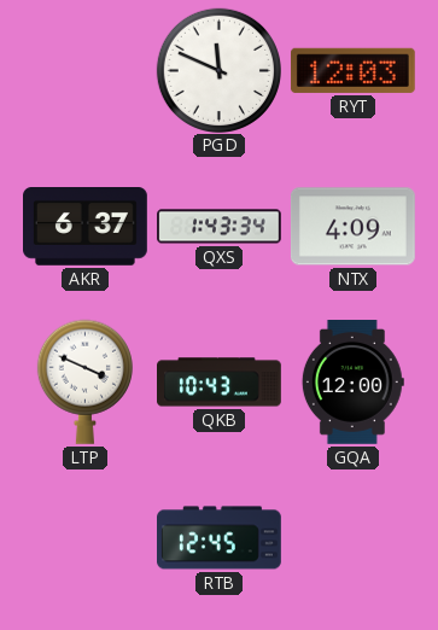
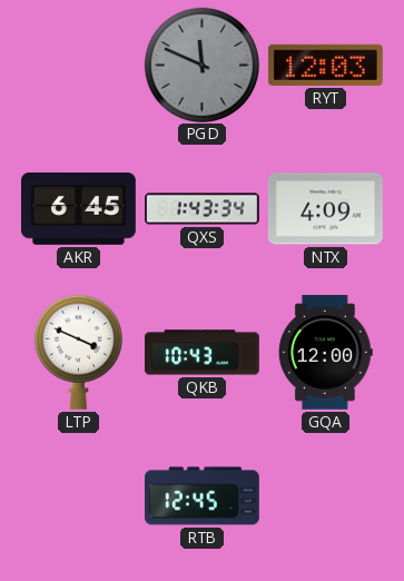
PGD dial: white -> grey
AKR: 6:37 -> 6:45
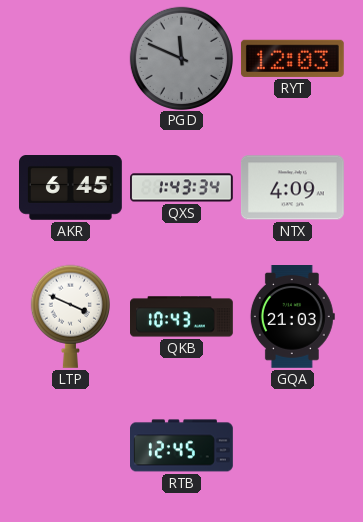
GQA: 12:00 -> 21:03
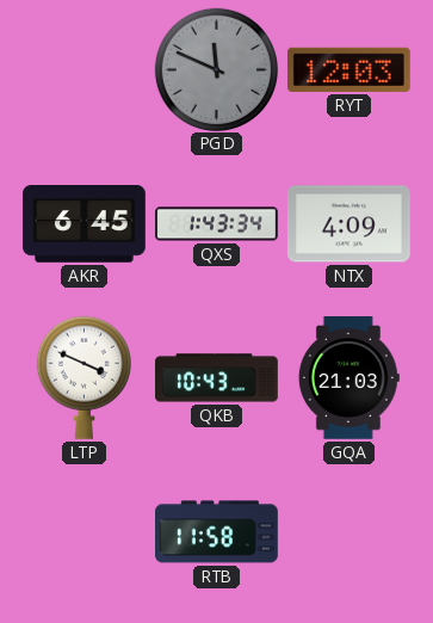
RTB: 12:45 -> 11:58
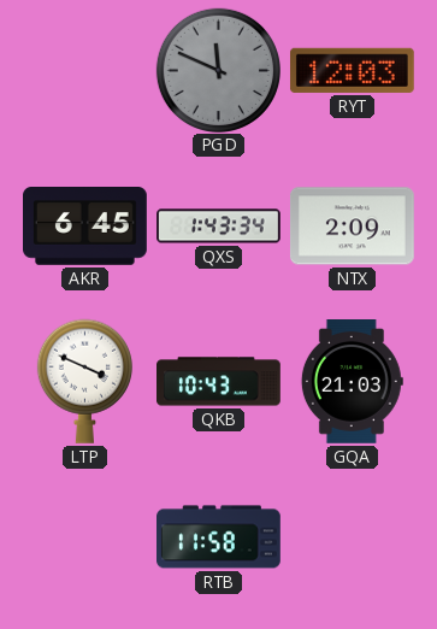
NTX: 4:09 -> 2:09
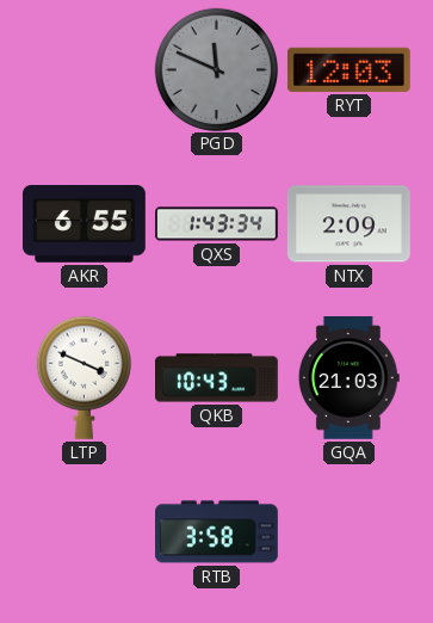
AKR: 6:45 -> 6:55
RTB: 11:58 -> 3:58
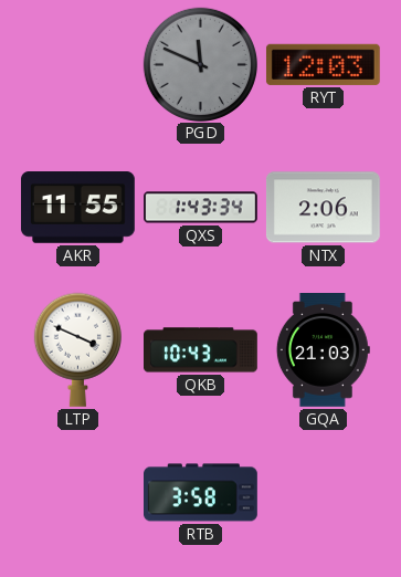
AKR: 6:55 -> 11:55
NTX: 2:09 -> 2:06
